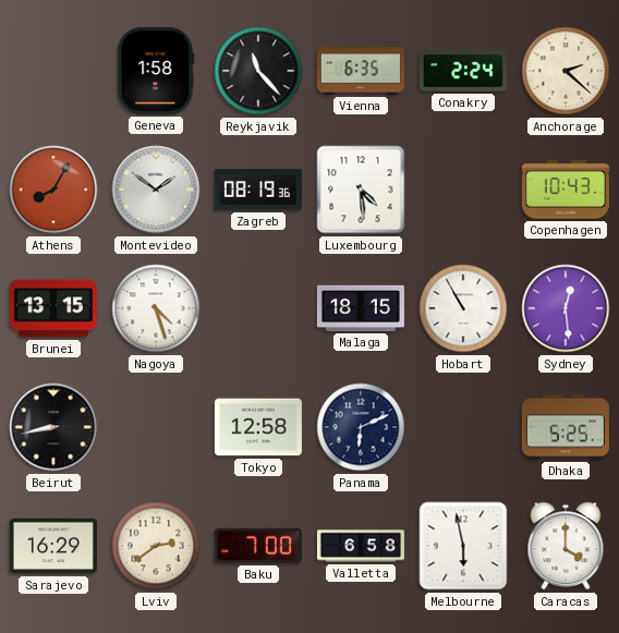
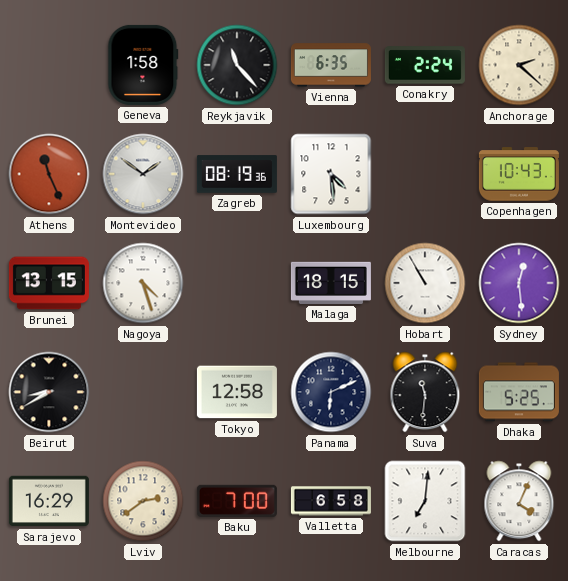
Athens: 8:05 -> 11:26
Beirut: 8:43 -> 8:40
Suva: none -> 11:31
Melbourne: 5:58 -> 7:01
Caracas: 4:00 -> 4:04
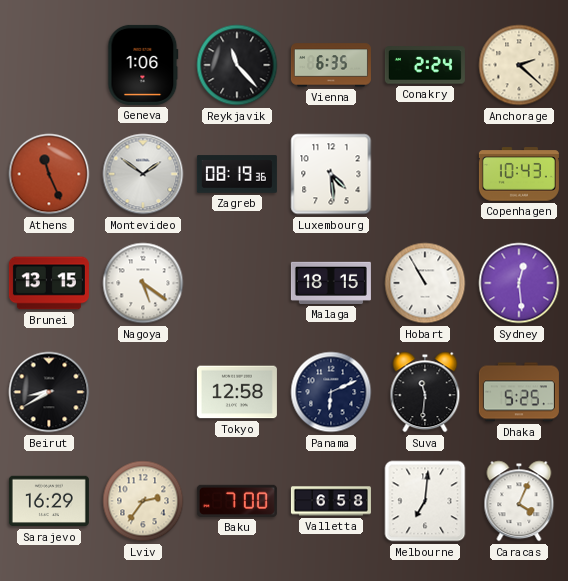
Geneva: 1:58 -> 1:06
Nagoya: 4:27 -> 5:21
Lviv: 2:39 -> 2:36
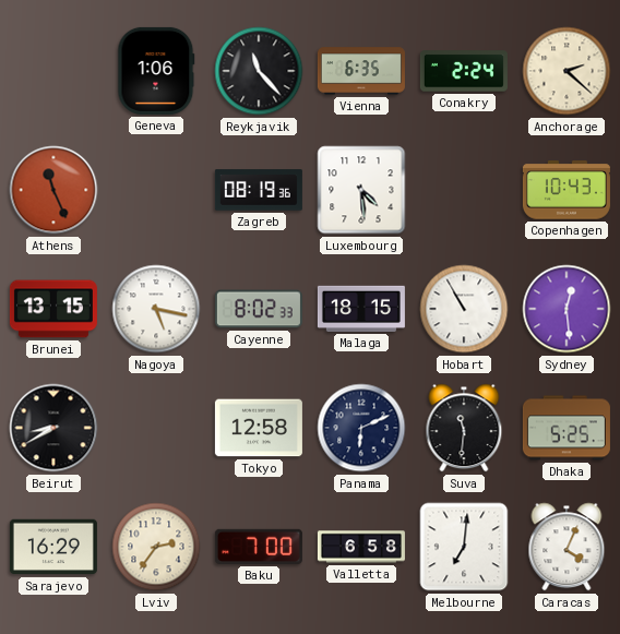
Montevideo: 1:51 -> none
Nagoya: 5:21 -> 5:17
Cayenne: none -> 8:02
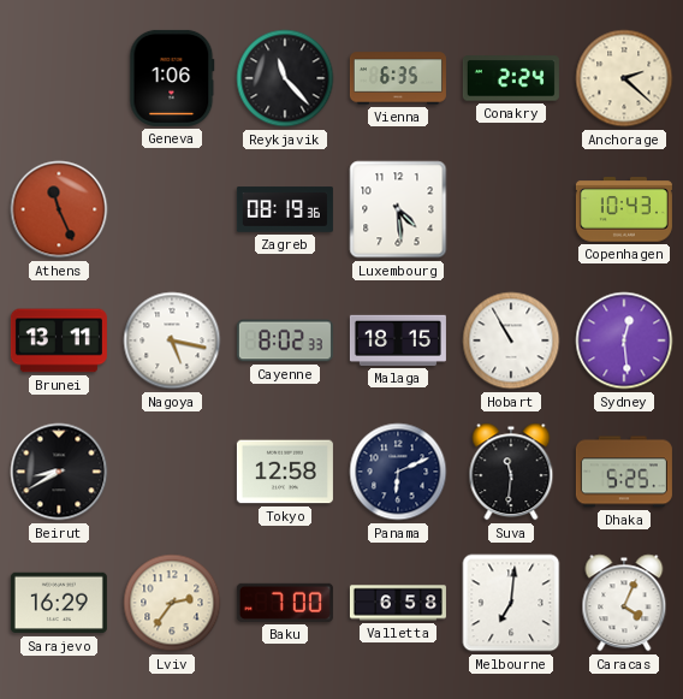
Brunei: 13:15 -> 13:11
